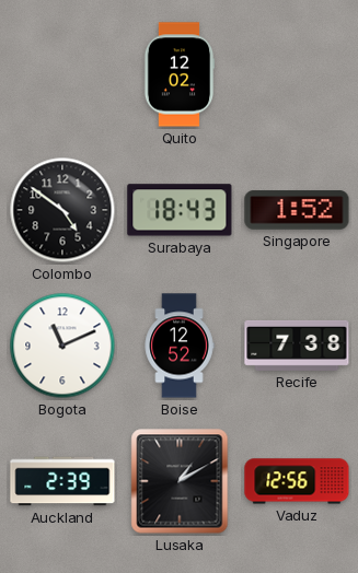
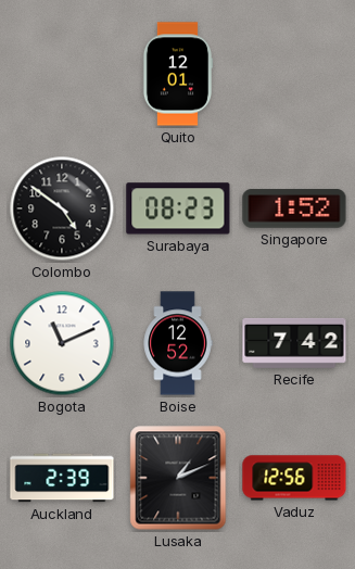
Quito: 12:02 -> 12:01
Surabaya: 18:43 -> 08:23
Recife: 7:38 -> 7:42
Lusaka: 1:10 -> 1:11
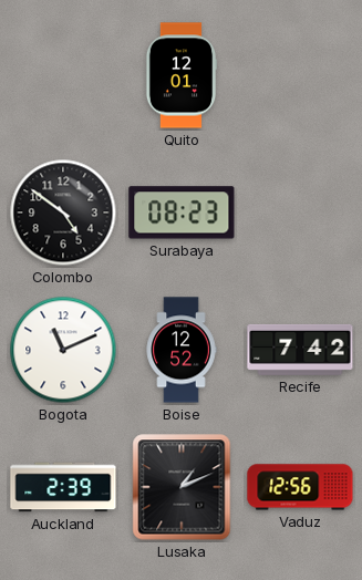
Singapore: 1:52 -> none
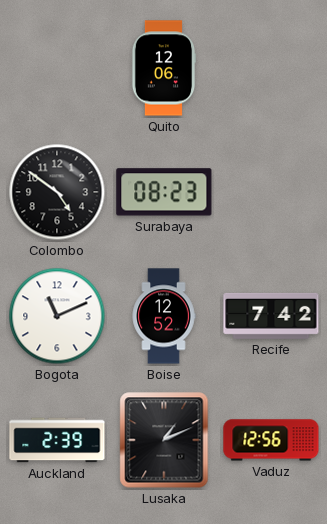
Quito: 12:01 -> 12:06
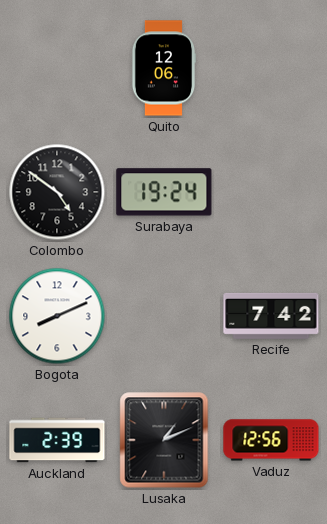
Surabaya: 08:23 -> 19:24
Bogota: 11:11 -> 8:11
Boise: 12:52 -> none
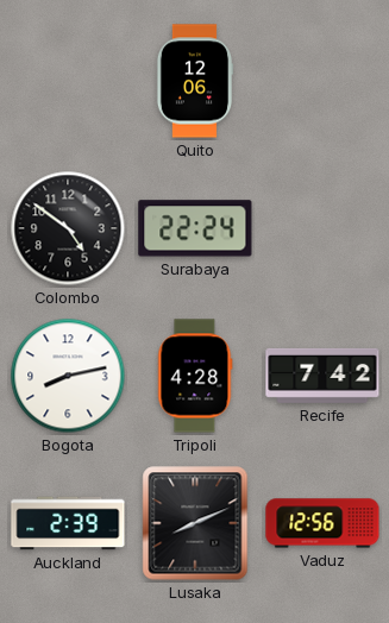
Surabaya: 19:24 -> 22:24
Bogota: 8:11 -> 8:13
Tripoli: none -> 4:28
Lusaka: 1:11 -> 8:11
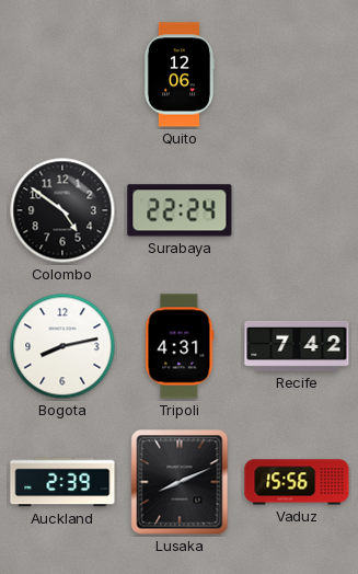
Tripoli: 4:28 -> 4:31
Vaduz: 12:56 -> 15:56
